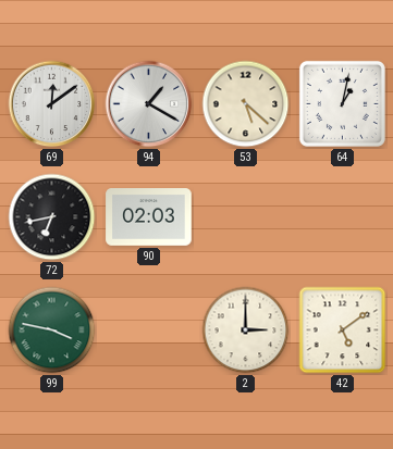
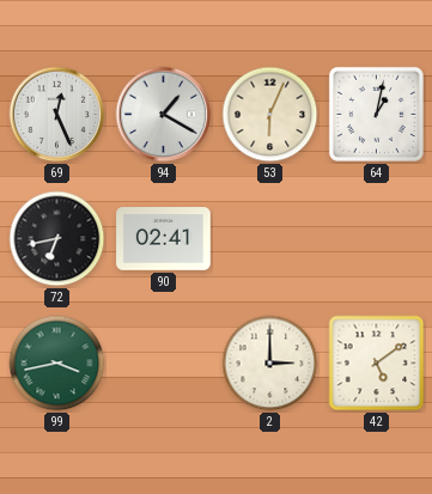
69: 12:09 -> 12:26
53: 5:22 -> 6:04
90: 02:03 -> 02:41
99: 3:47 -> 3:43
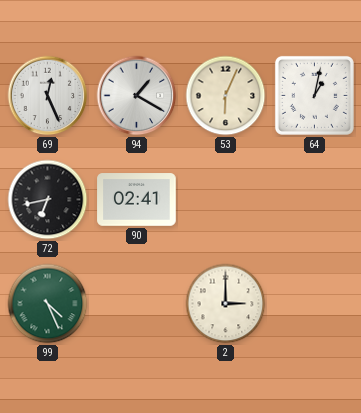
99: 3:43 -> 4:26
42: 5:09 -> none
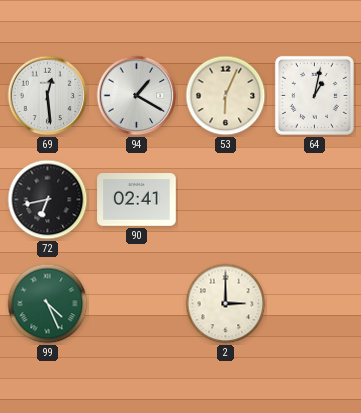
69: 12:26 -> 12:29
